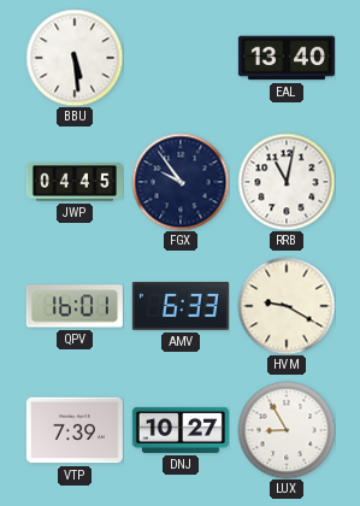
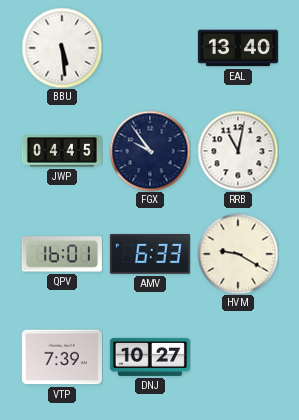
LUX: 8:55 -> none
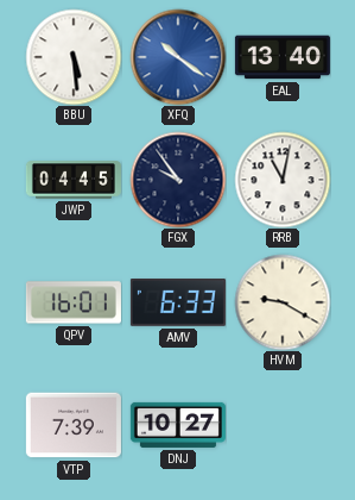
XFQ: none -> 10:21
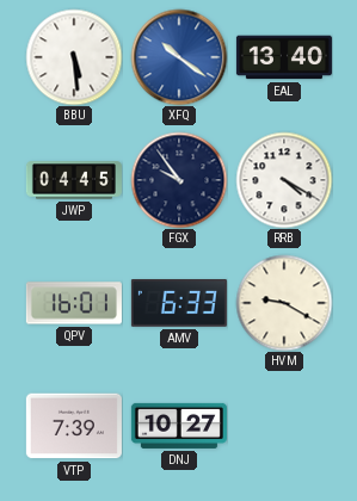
RRB: 11:02 -> 4:20
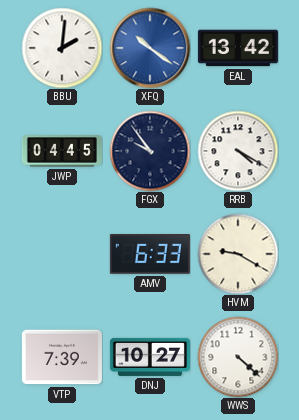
BBU: 5:29 -> 2:01
EAL: 13:40 -> 13:42
QPV: 16:01 -> none
WWS: none -> 4:22
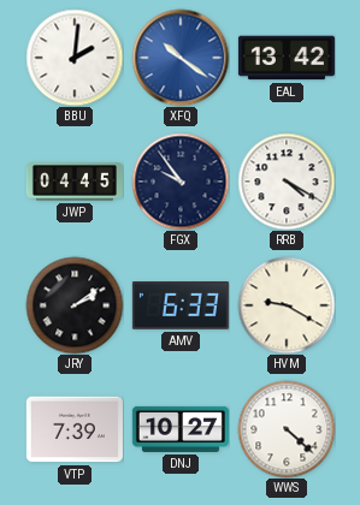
JRY: none -> 2:09
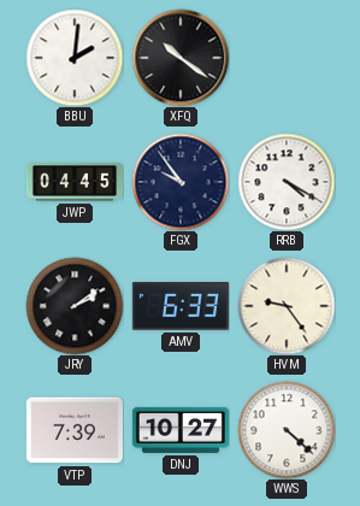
XFQ dial: blue -> black
EAL: 13:42 -> none
HVM: 9:20 -> 9:24
